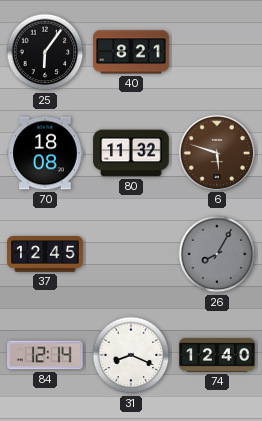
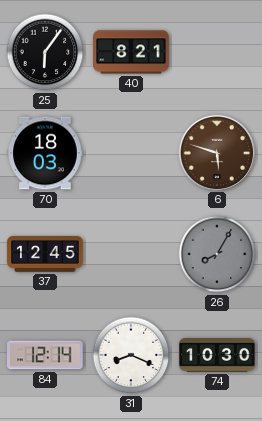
70: 18:08 -> 18:03
80: 11:32 -> none
74: 12:40 -> 10:30
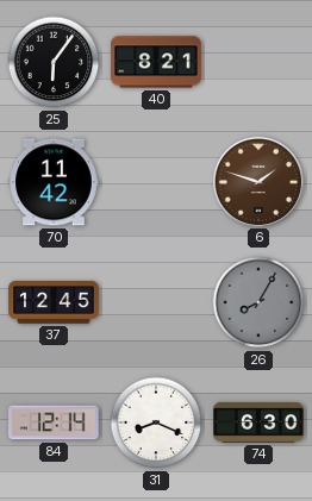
70: 18:03 -> 11:42
6: 5:48 -> 1:48
74: 10:30 -> 6:30
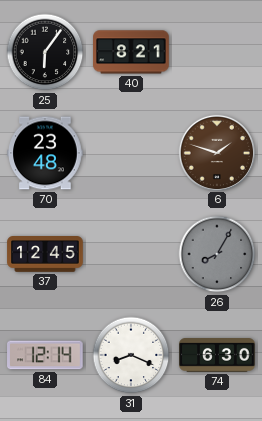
70: 11:42 -> 23:48
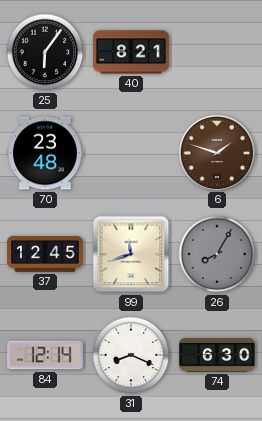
99: none -> 11:42
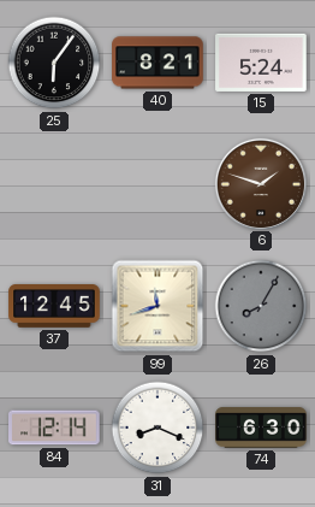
15: none -> 5:24
70: 23:48 -> none
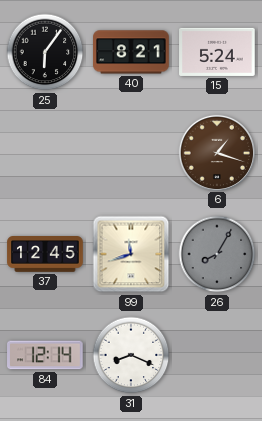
6: 1:48 -> 1:18
74: 6:30 -> none
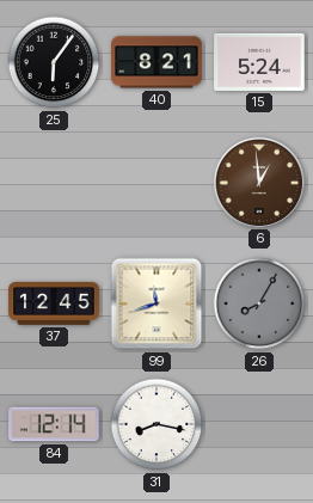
6: 1:18 -> 12:59
31: 8:19 -> 8:17
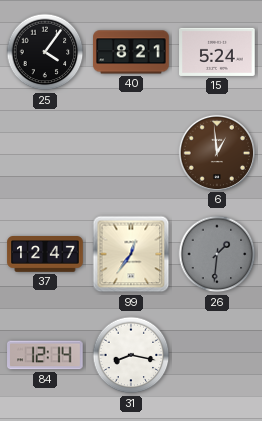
25: 6:06 -> 4:06
37: 12:45 -> 12:47
99: 11:42 -> 12:36
26: 8:05 -> 1:31
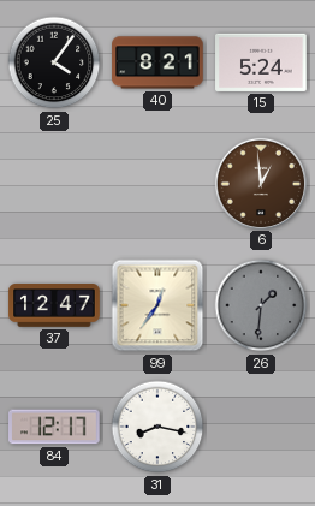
84: 12:14 -> 12:17
